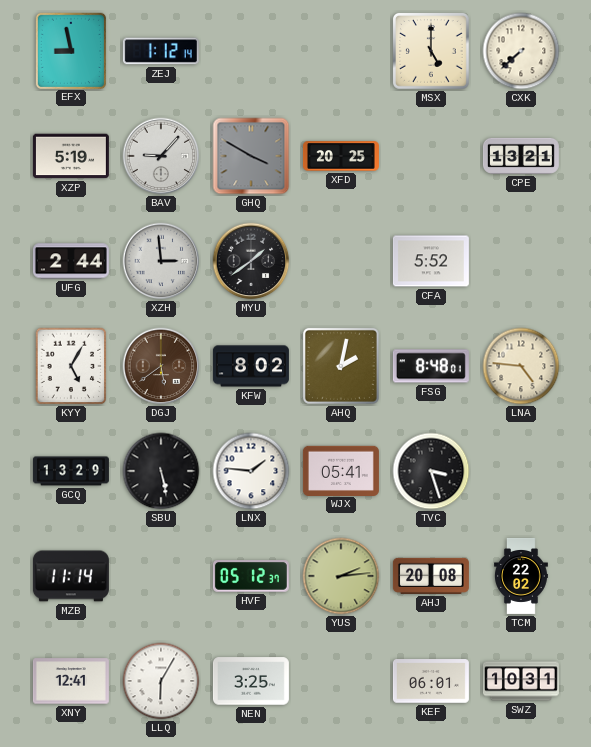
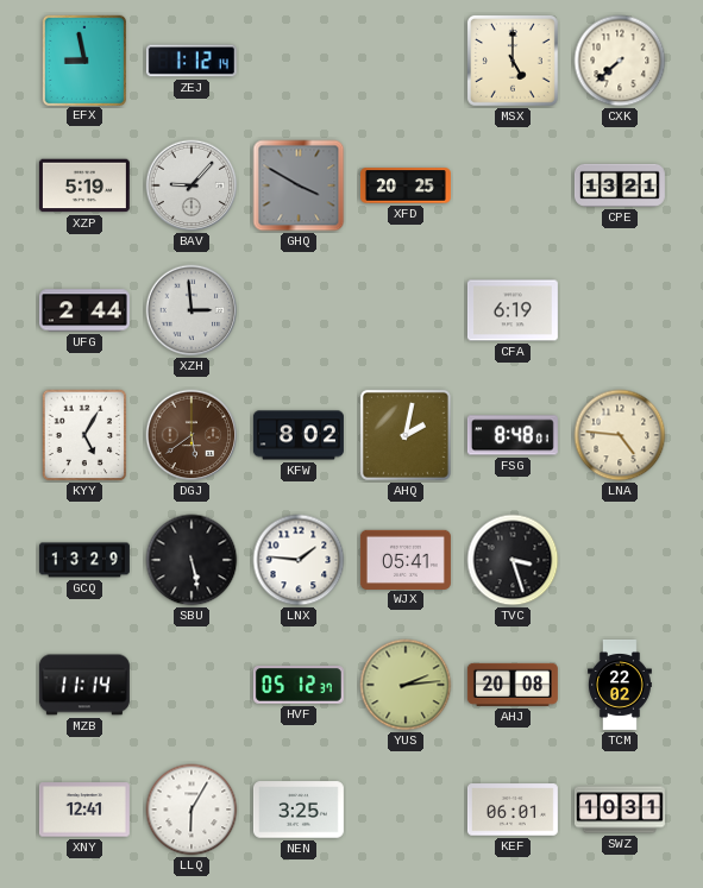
MYU: 1:39 -> none
CFA: 5:52 -> 6:19
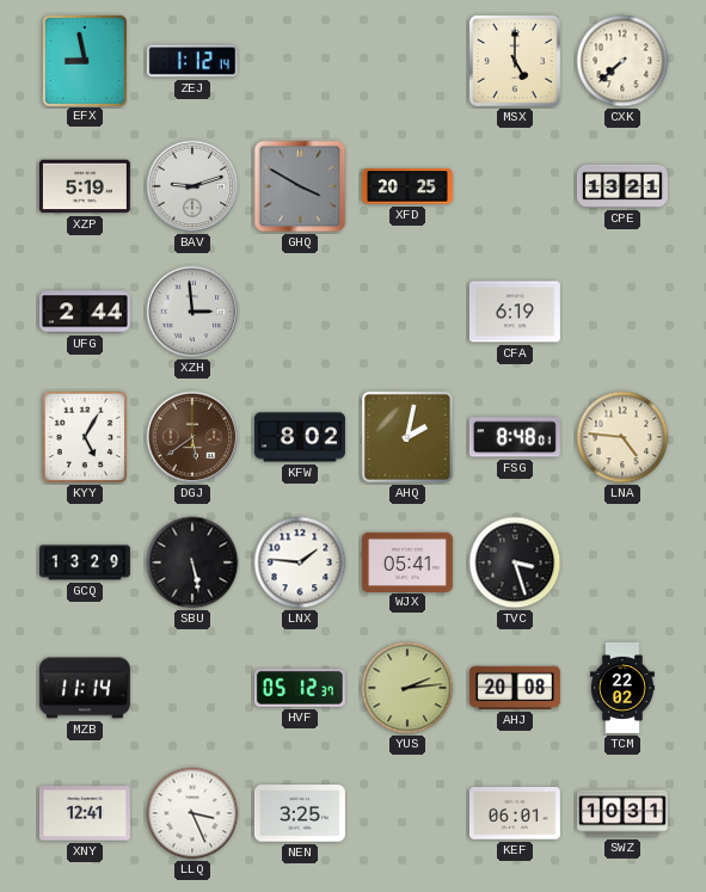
BAV: 9:07 -> 9:12
LLQ: 6:05 -> 3:26
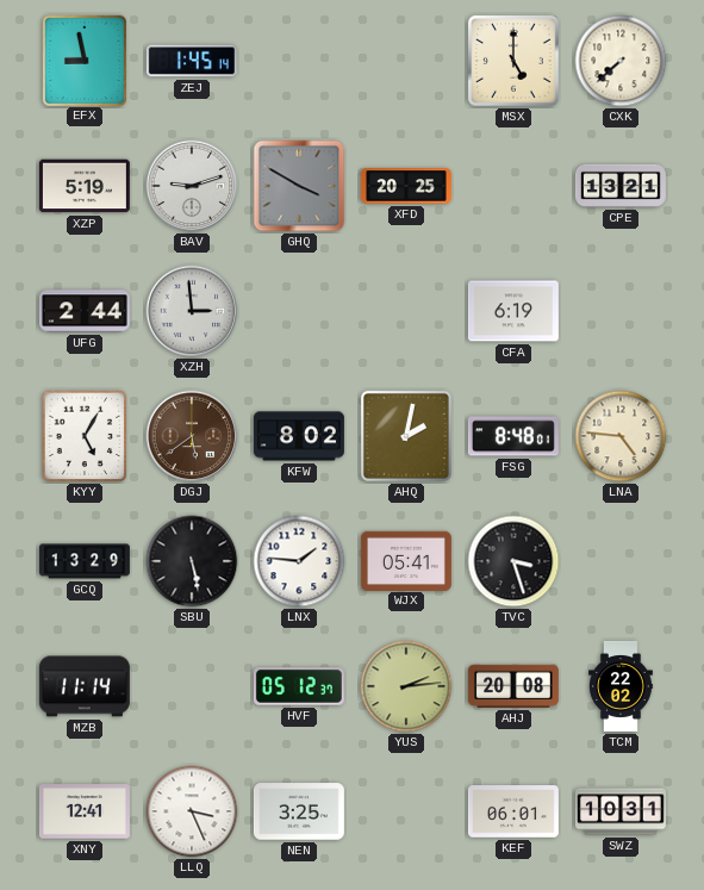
ZEJ: 1:12 -> 1:45
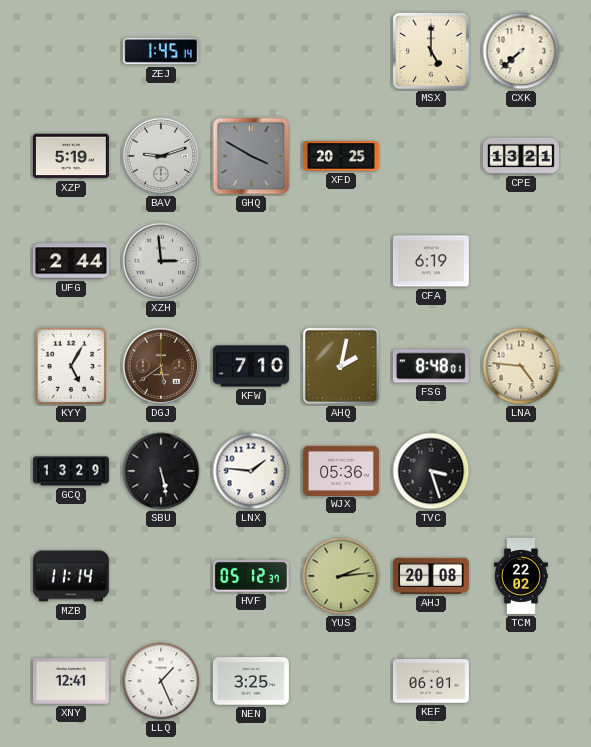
EFX: 8:58 -> none
KFW: 8:02 -> 7:10
WJX: 05:41 -> 05:36
LLQ: 3:26 -> 1:26
SWZ: 10:31 -> none
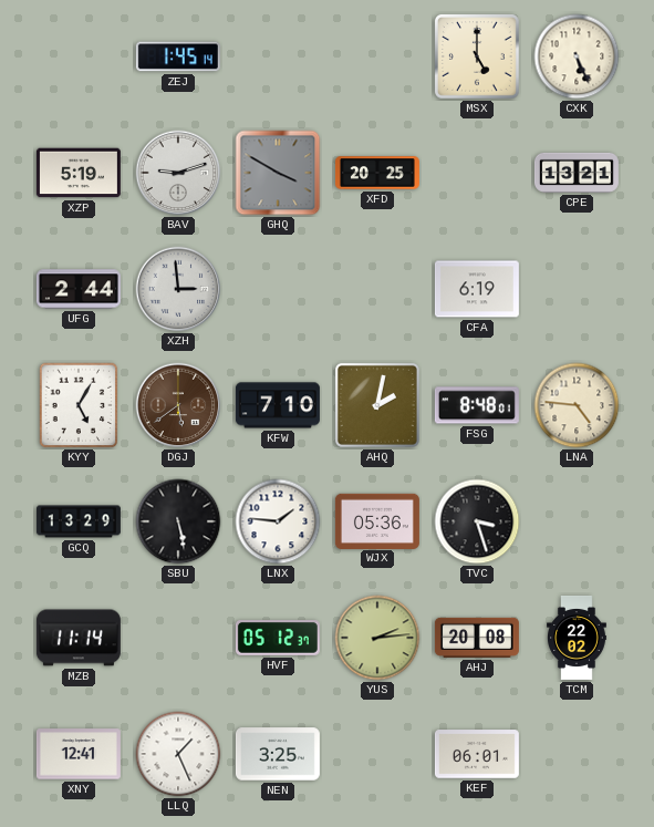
CXK: 7:38 -> 5:26
